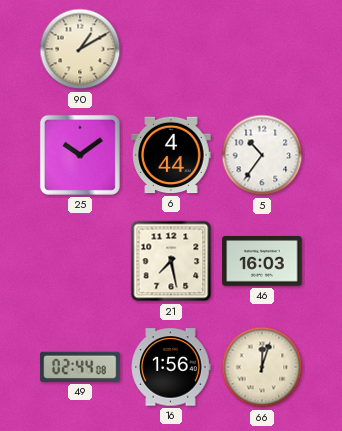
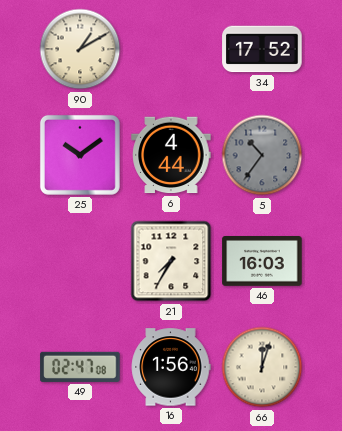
34: none -> 17:52
5 dial: white -> grey
21: 7:28 -> 7:35
49: 02:44 -> 02:47
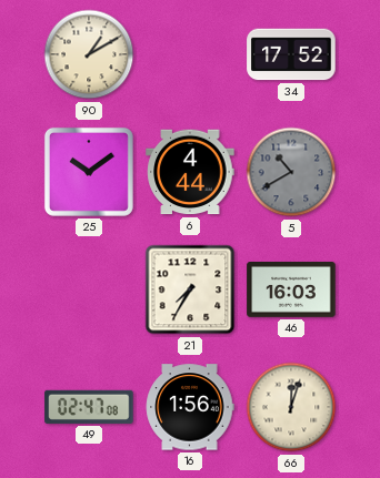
5: 10:36 -> 10:40
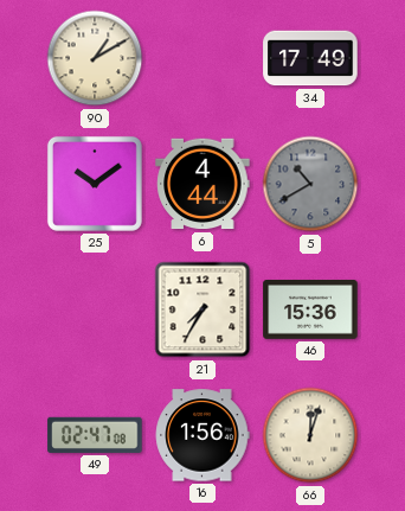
34: 17:52 -> 17:49
46: 16:03 -> 15:36
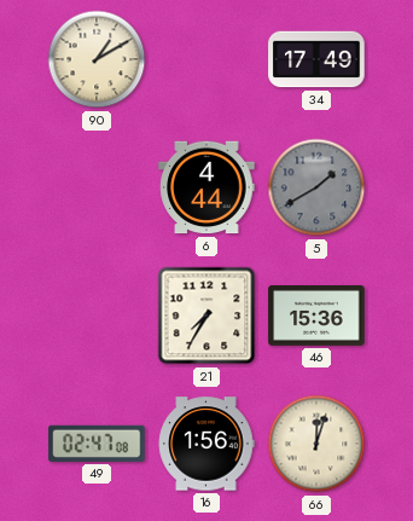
25: 10:09 -> none
5: 10:40 -> 1:40
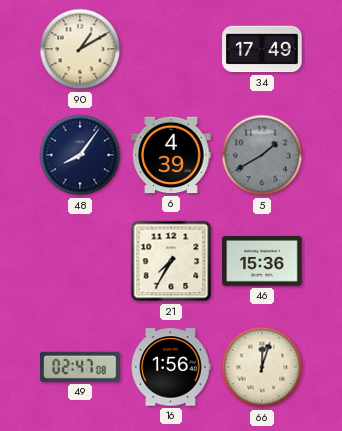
48: none -> 8:06
6: 4:44 -> 4:39
